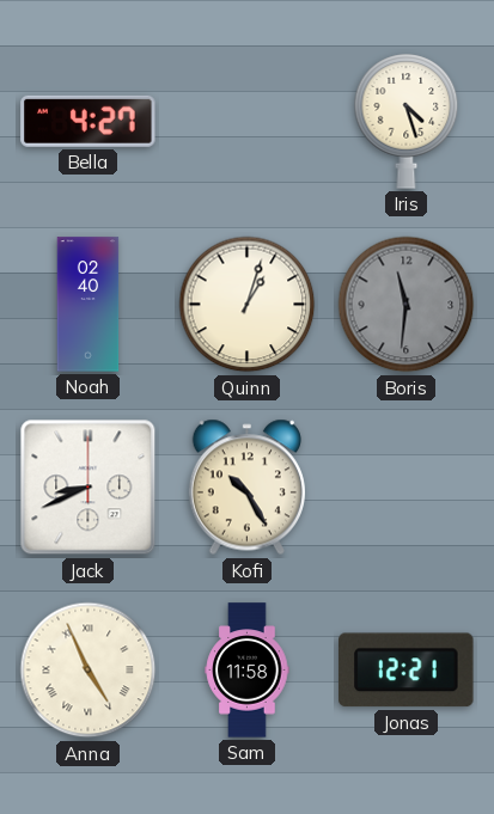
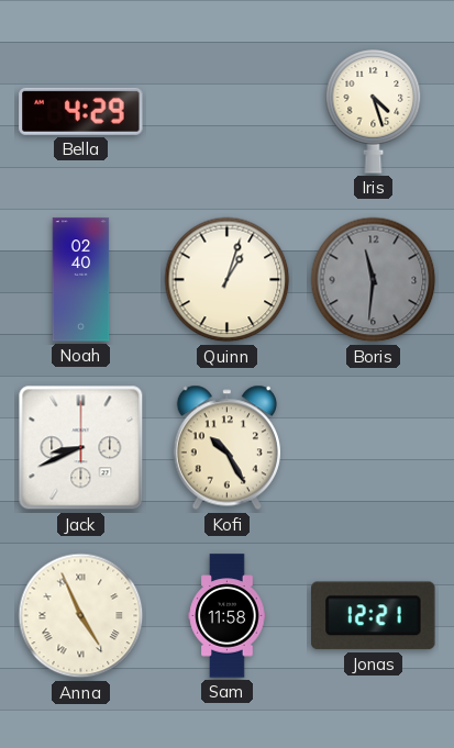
Bella: 4:27 -> 4:29
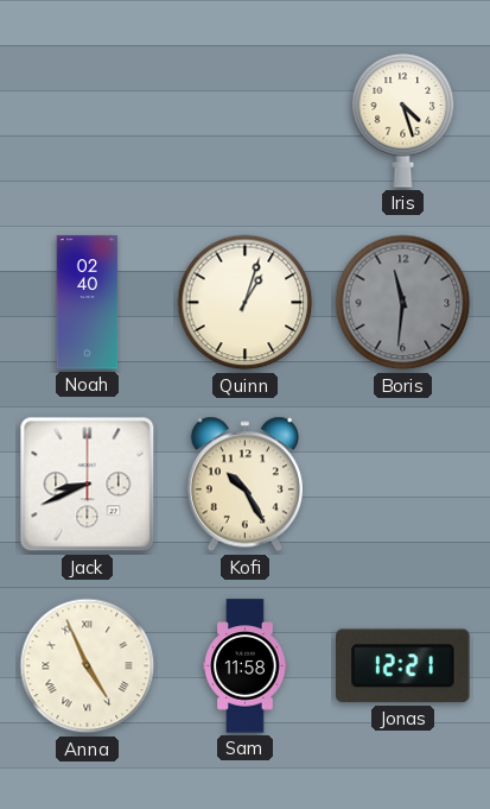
Bella: 4:29 -> none
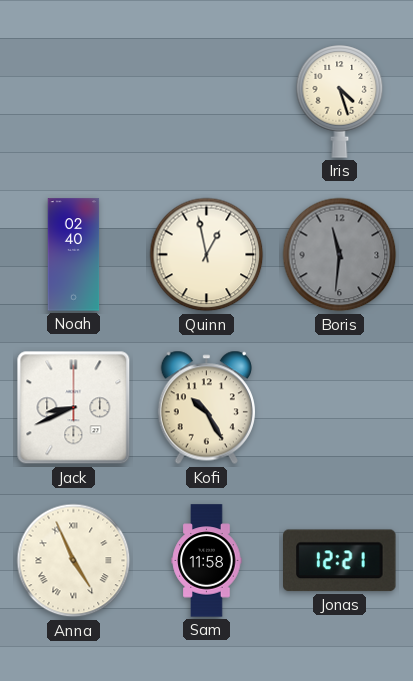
Quinn: 1:03 -> 12:58
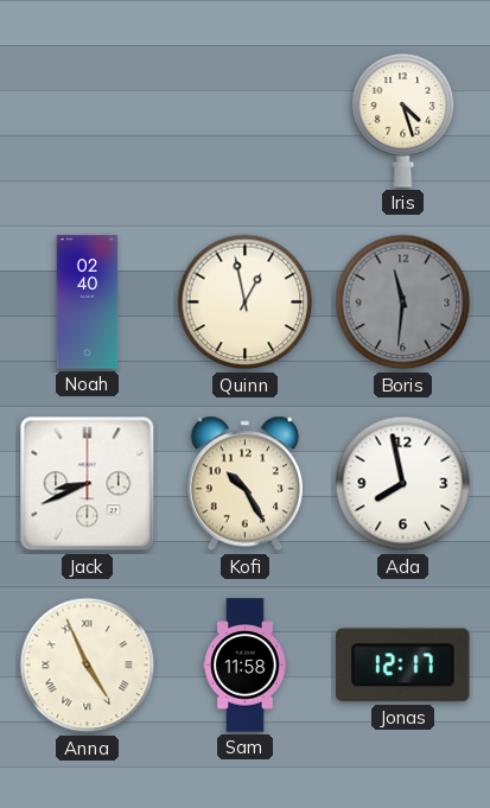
Ada: none -> 7:58
Jonas: 12:21 -> 12:17
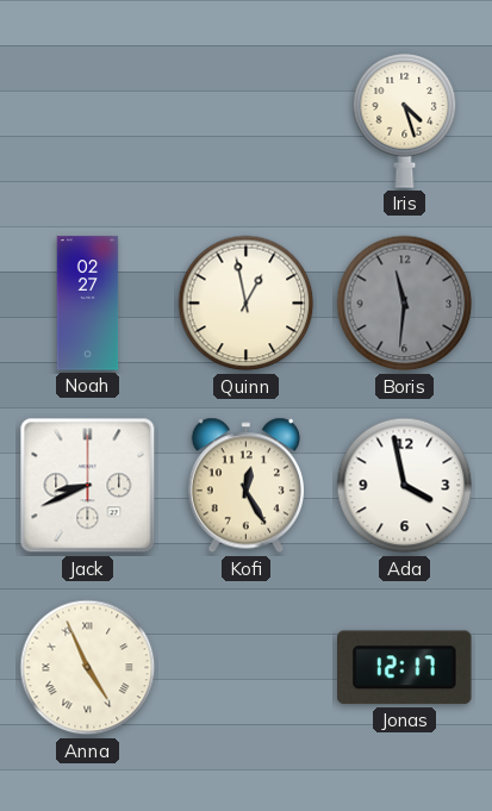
Noah: 02:40 -> 02:27
Kofi: 10:25 -> 12:25
Ada: 7:58 -> 3:58
Sam: 11:58 -> none
